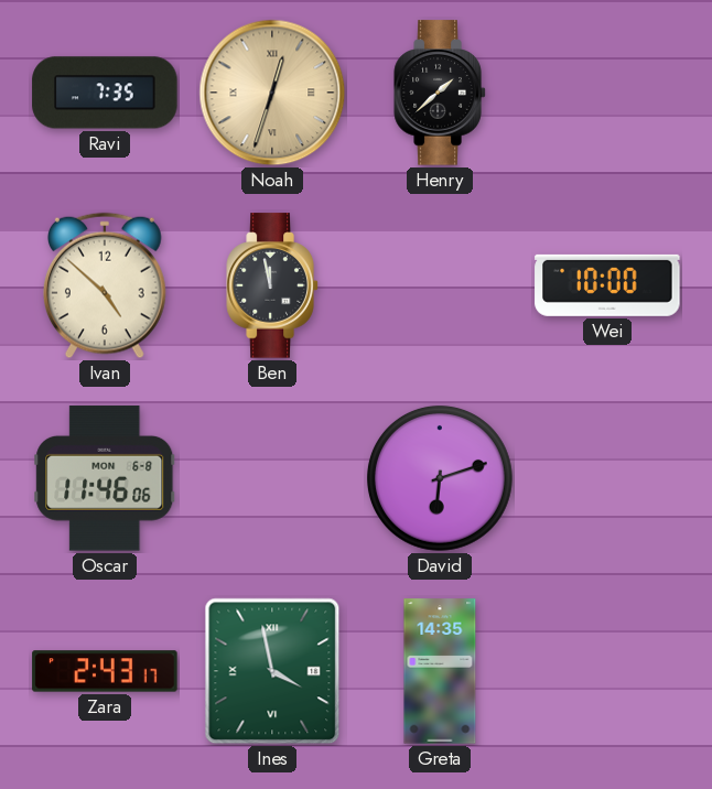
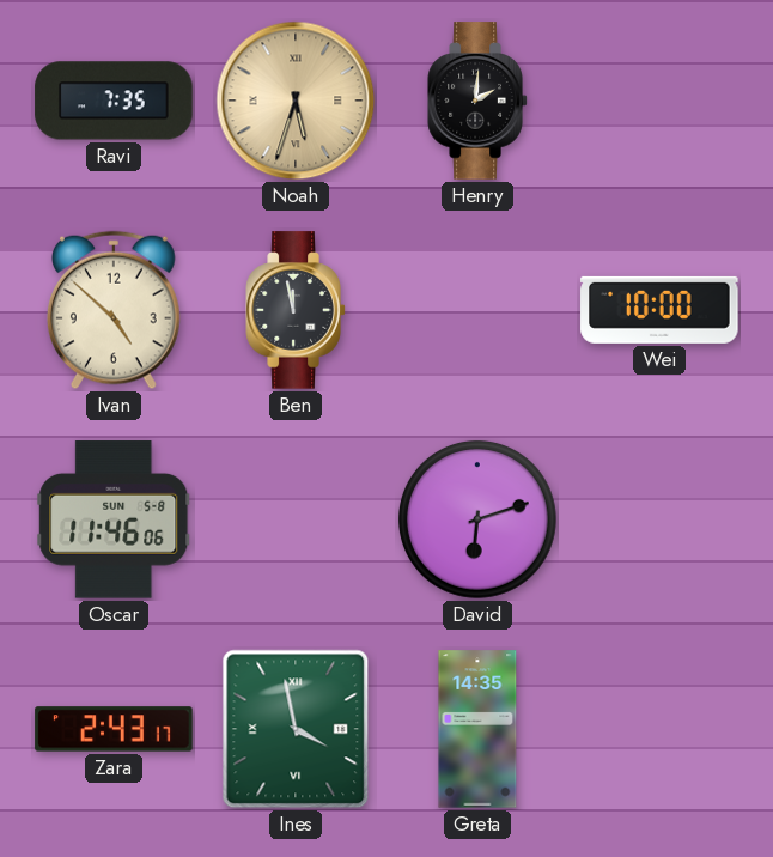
Noah: 12:33 -> 5:33
Henry: 1:38 -> 2:01
Oscar date: MON 6-8 -> SUN 5-8
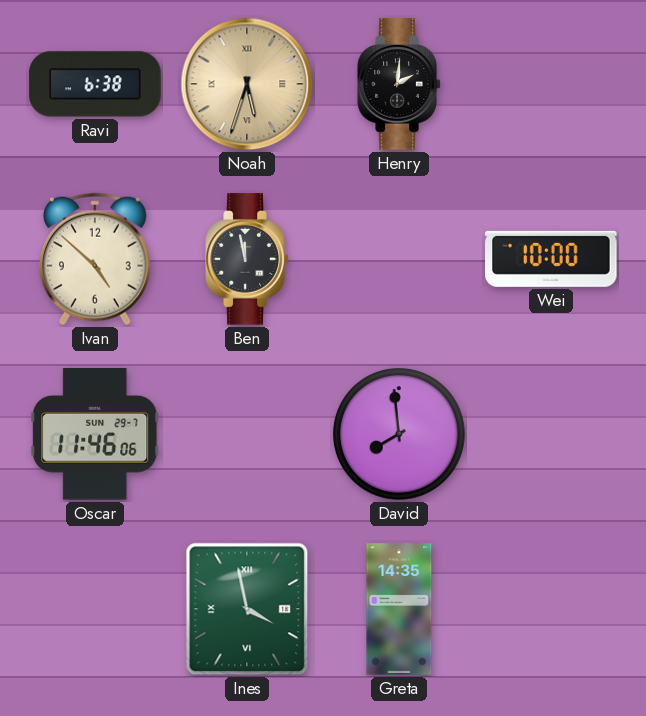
Ravi: 7:35 -> 6:38
Oscar date: SUN 5-8 -> SUN 29-7
David: 6:12 -> 7:59
Zara: 2:43 -> none
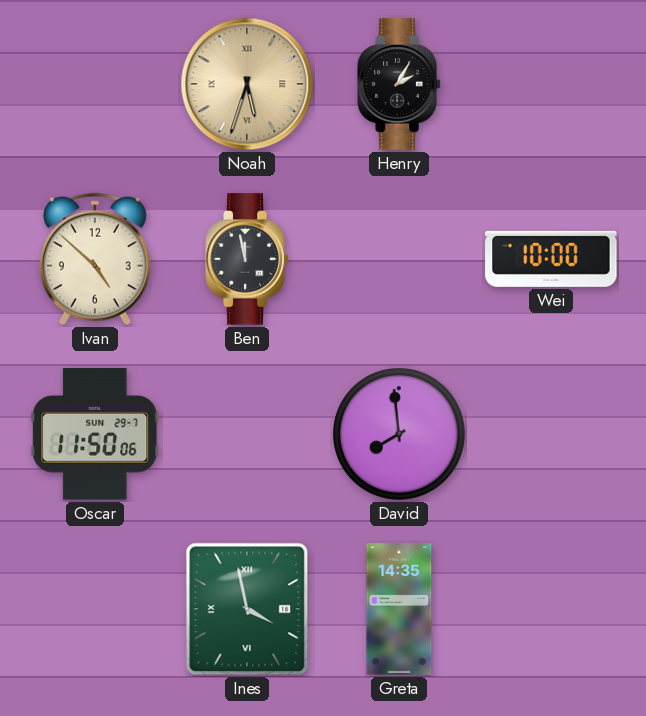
Ravi: 6:38 -> none
Henry: 2:01 -> 2:05
Oscar: 11:46 -> 11:50
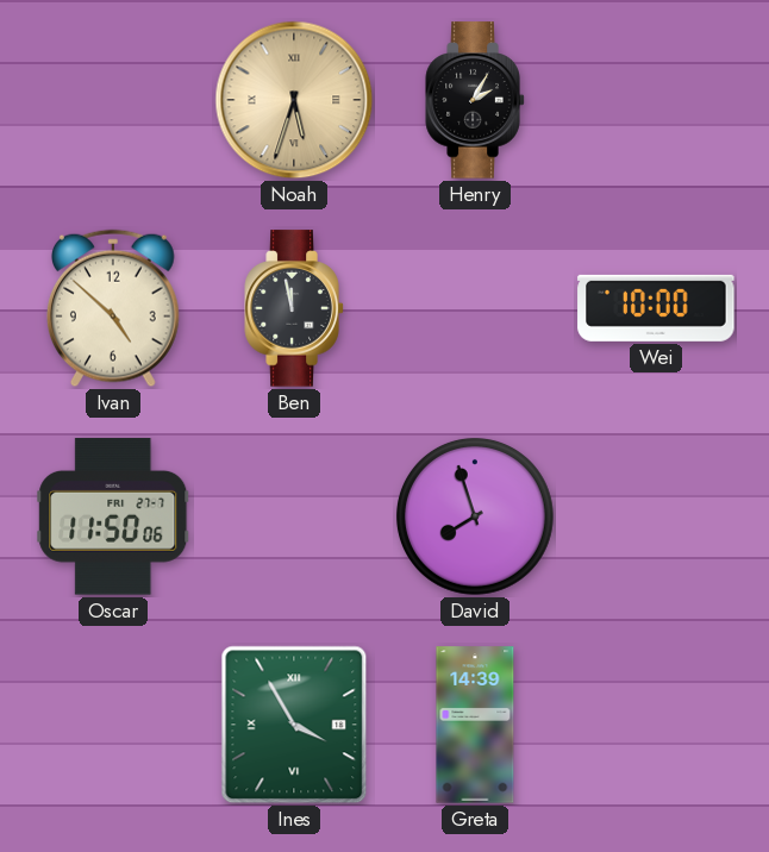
Oscar date: SUN 29-7 -> FRI 27-7
David: 7:59 -> 7:57
Ines: 3:58 -> 3:55
Greta: 14:35 -> 14:39
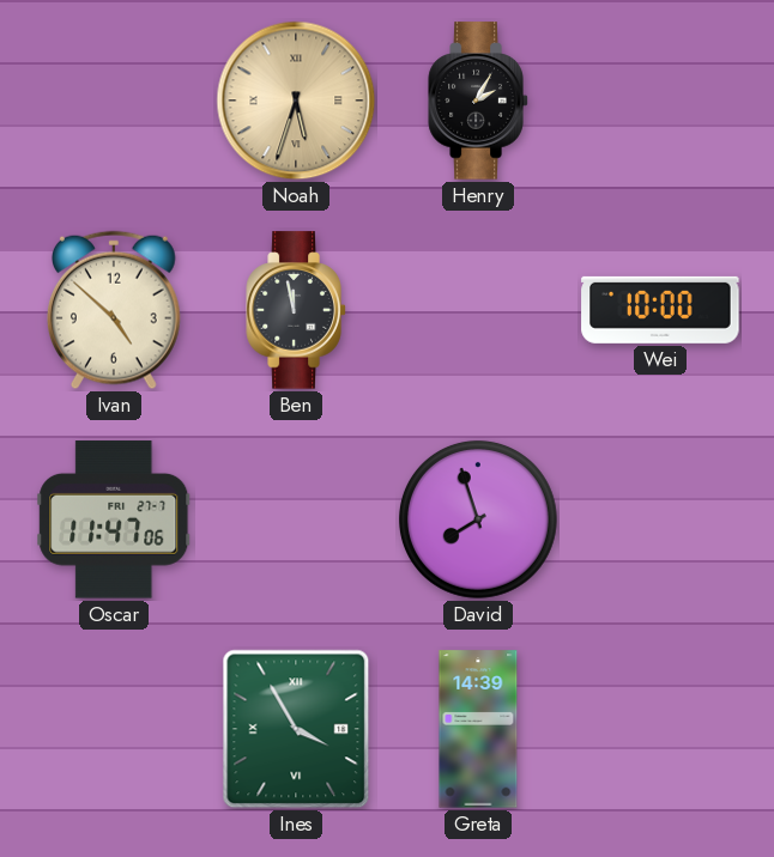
Oscar: 11:50 -> 11:47
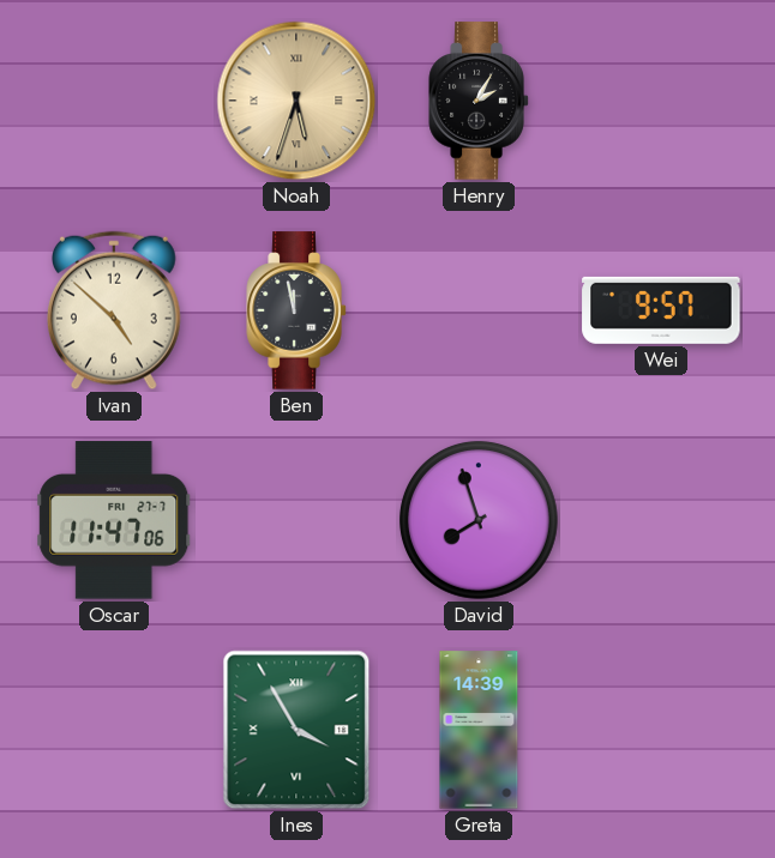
Wei: 10:00 -> 9:57
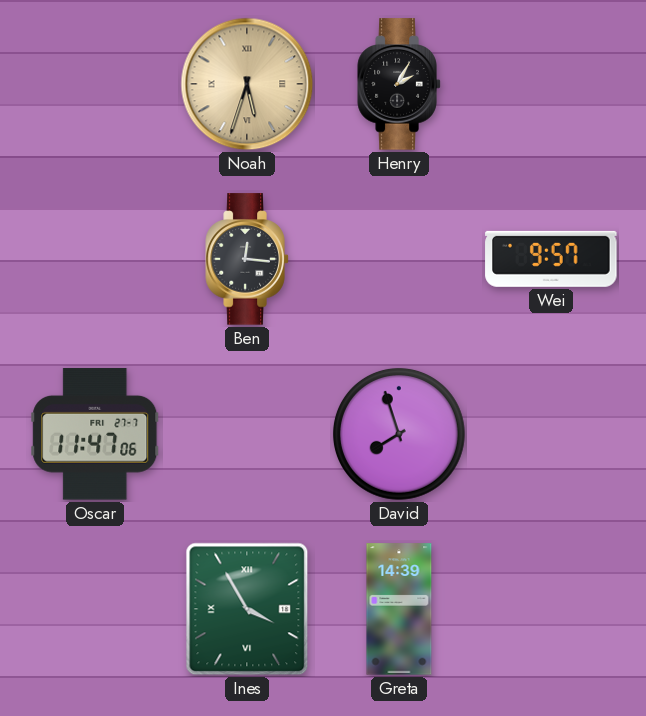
Ivan: 4:52 -> none
Ben: 11:58 -> 12:16
